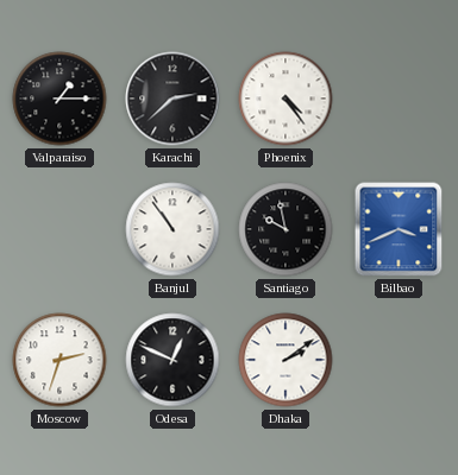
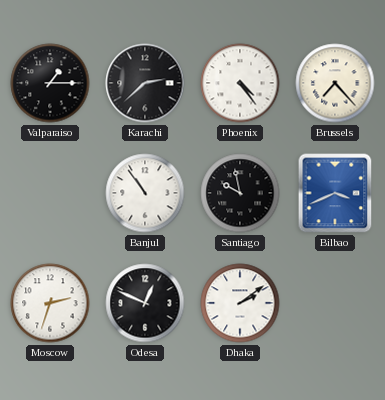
Brussels: none -> 7:23
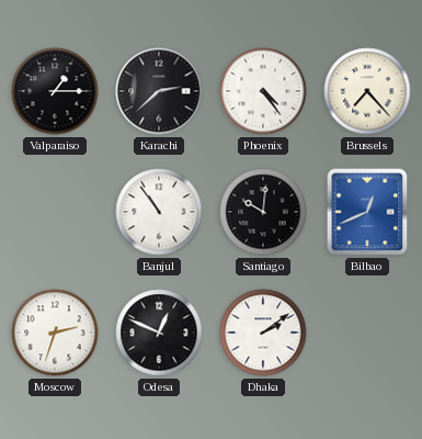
Santiago: 9:58 -> 10:01
Bilbao: 3:41 -> 12:41
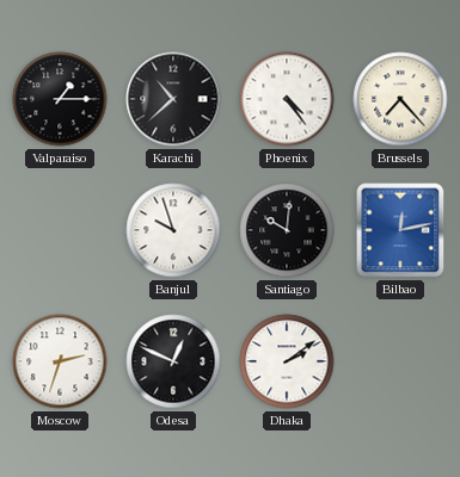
Karachi: 2:38 -> 10:38
Banjul: 10:54 -> 9:57
Bilbao: 12:41 -> 12:13
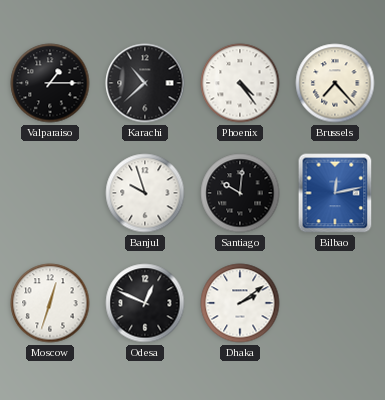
Moscow: 2:33 -> 12:33
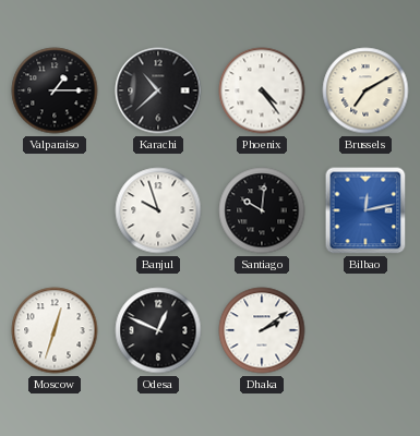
Brussels: 7:23 -> 7:10
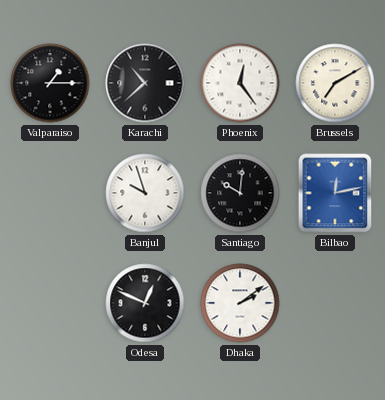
Phoenix: 4:24 -> 12:24
Moscow: 12:33 -> none
